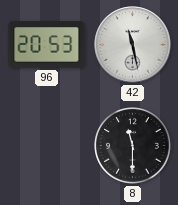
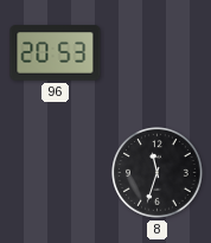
42: 11:28 -> none
8: 11:30 -> 11:33
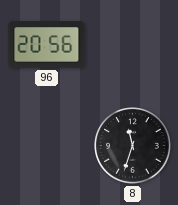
96: 20:53 -> 20:56
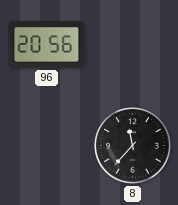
8: 11:33 -> 11:37
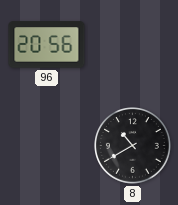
8: 11:37 -> 10:40
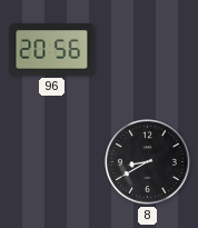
8: 10:40 -> 8:40
